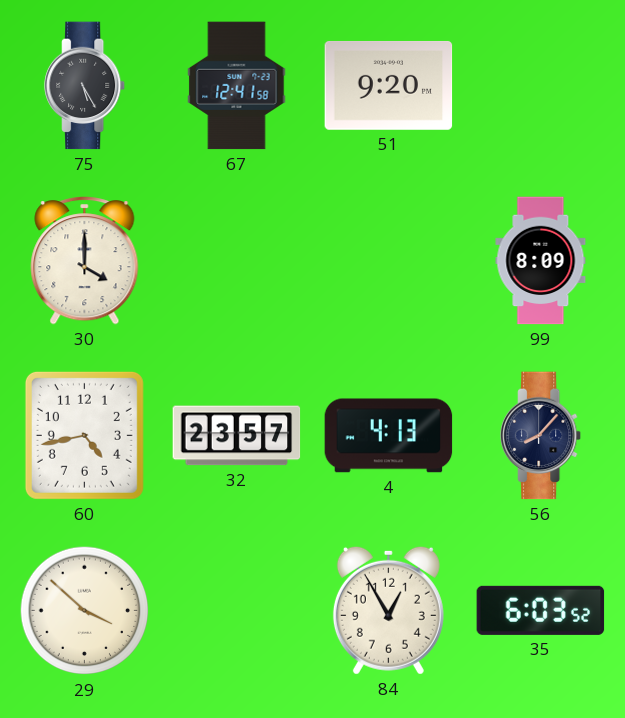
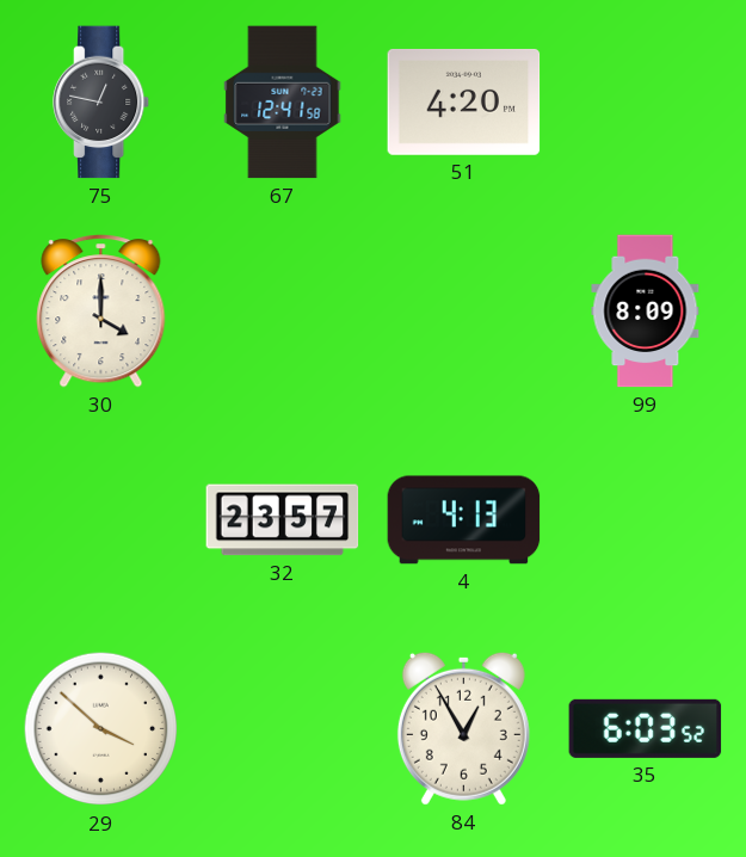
75: 5:25 -> 12:47
51: 9:20 -> 4:20
60: 4:43 -> none
56: 8:07 -> none
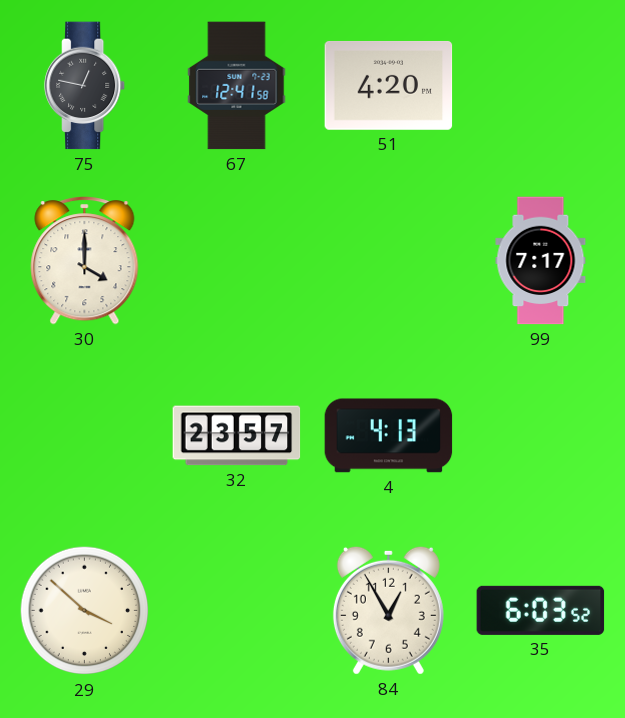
99: 8:09 -> 7:17
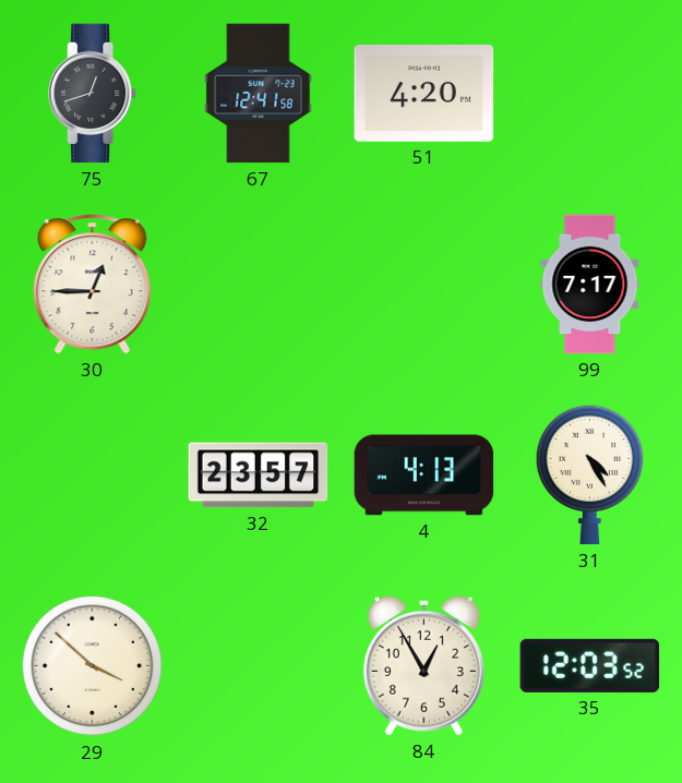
75: 12:47 -> 12:42
30: 4:00 -> 12:45
31: none -> 4:25
35: 6:03 -> 12:03
